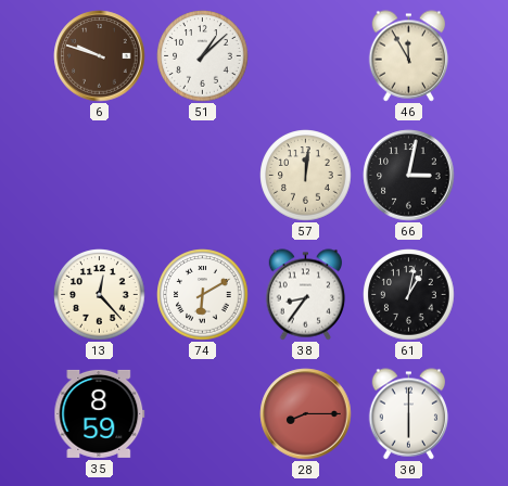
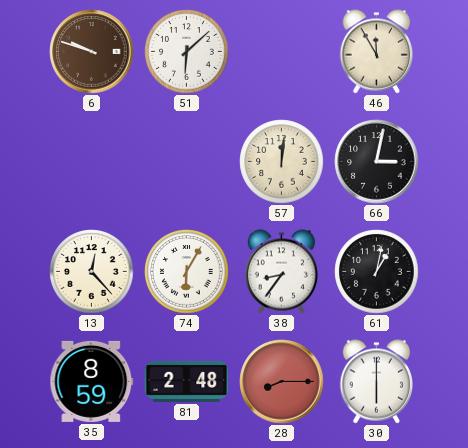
51: 1:08 -> 6:08
74: 6:10 -> 6:05
81: none -> 2:48
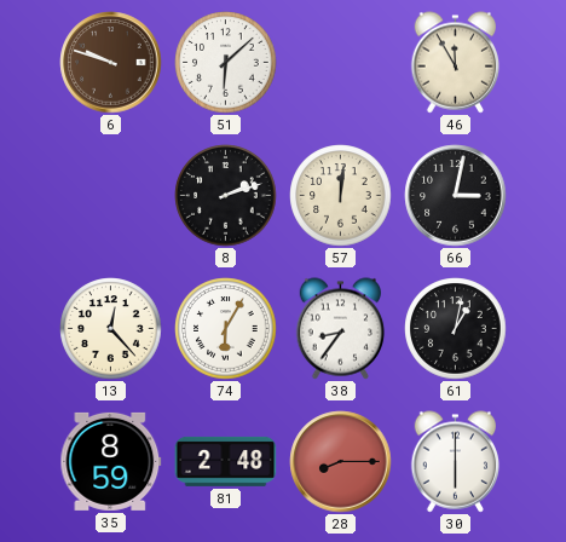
8: none -> 2:12
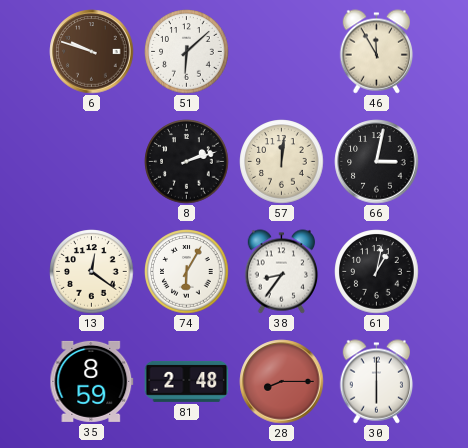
13: 12:23 -> 12:21
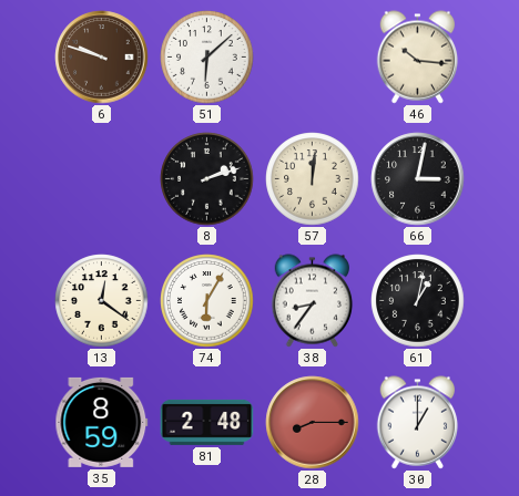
46: 11:55 -> 10:16
30: 6:00 -> 1:00
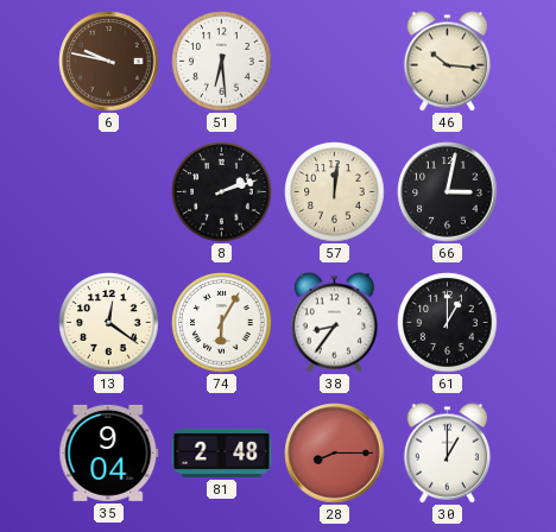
6: 9:48 -> 9:47
51: 6:08 -> 6:29
61: 1:02 -> 1:00
35: 8:59 -> 9:04
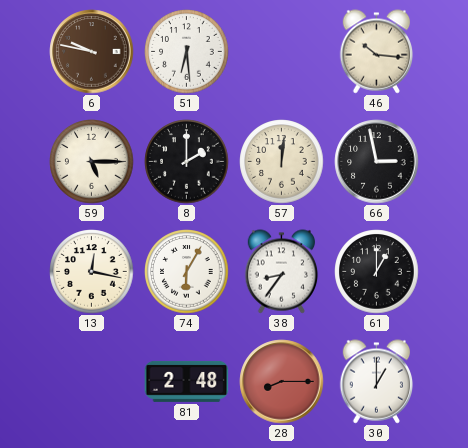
59: none -> 5:15
8: 2:12 -> 2:00
66: 3:02 -> 2:58
13: 12:21 -> 12:17
35: 9:04 -> none
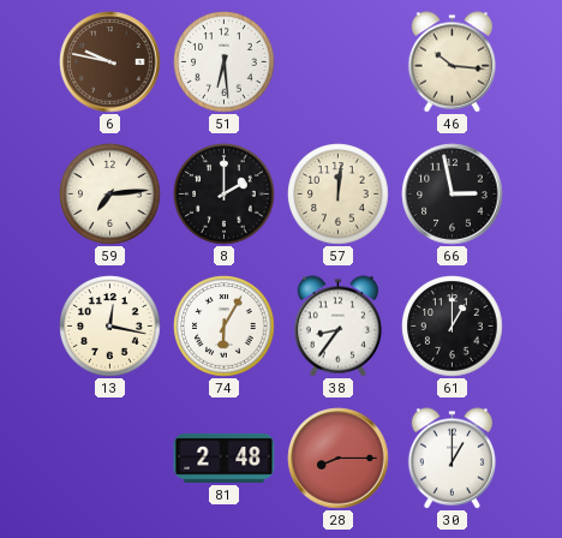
59: 5:15 -> 7:14
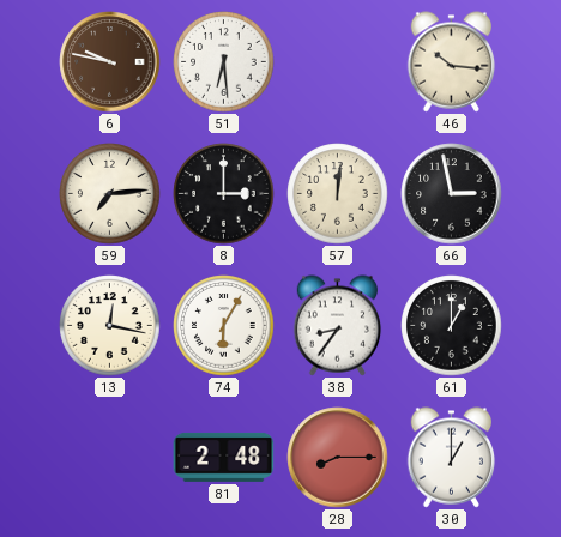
8: 2:00 -> 3:00
